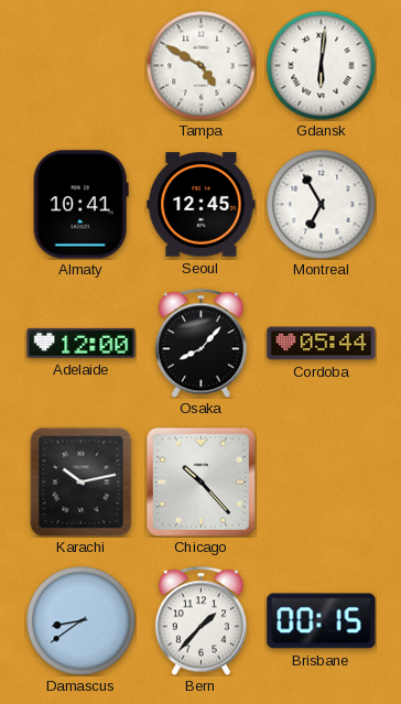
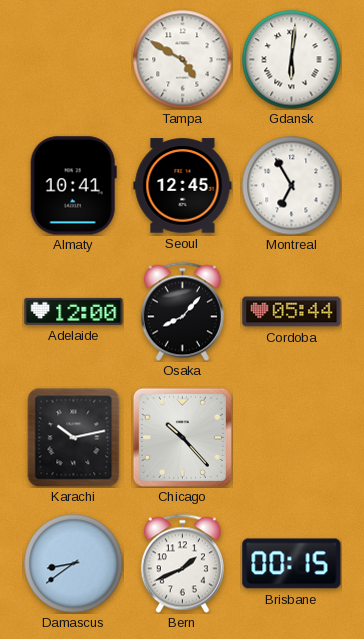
Bern: 1:37 -> 1:41
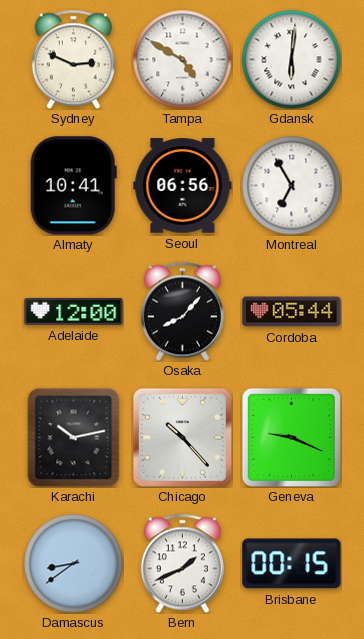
Sydney: none -> 2:49
Seoul: 12:45 -> 06:56
Geneva: none -> 9:19
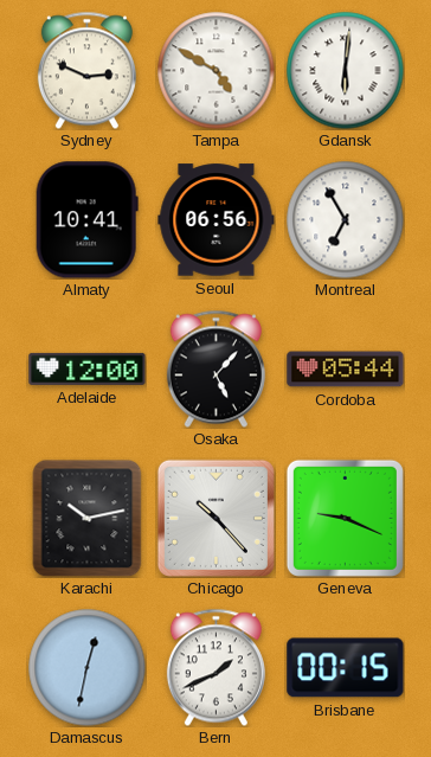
Osaka: 8:07 -> 5:07
Damascus: 8:39 -> 12:32
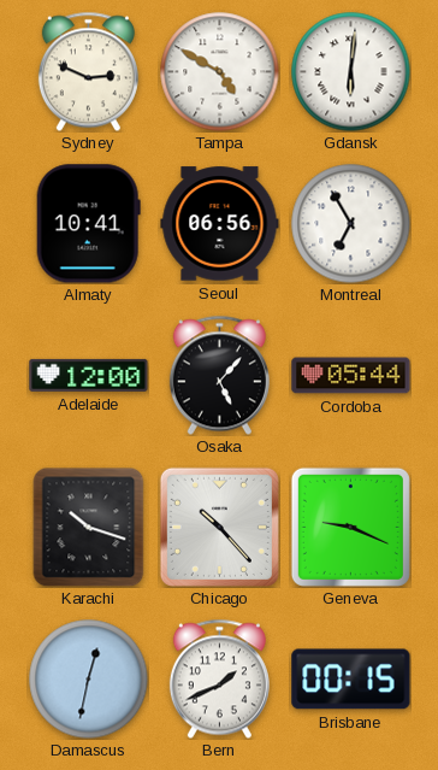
Karachi: 10:13 -> 10:18
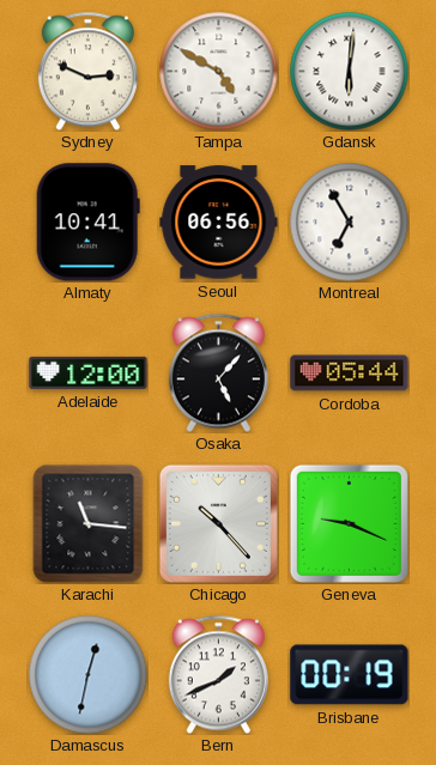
Karachi: 10:18 -> 11:16
Brisbane: 00:15 -> 00:19
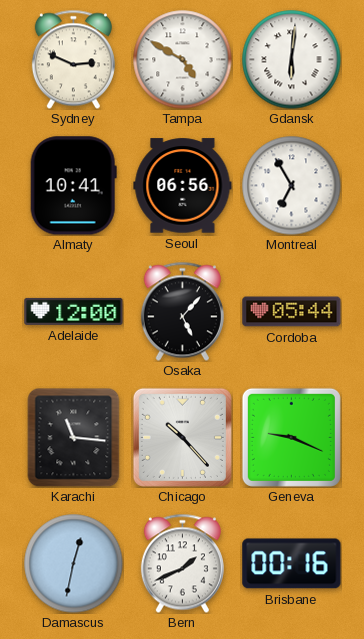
Brisbane: 00:19 -> 00:16
